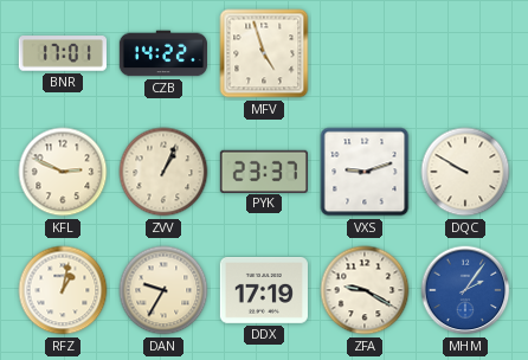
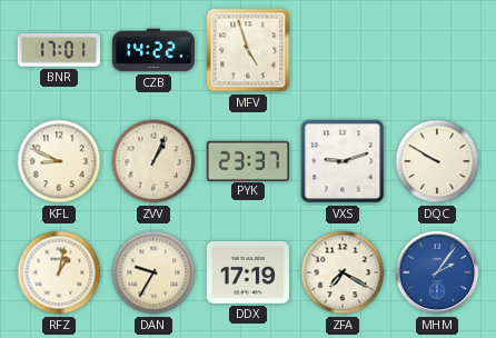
KFL: 2:49 -> 8:49
ZFA: 9:20 -> 7:20
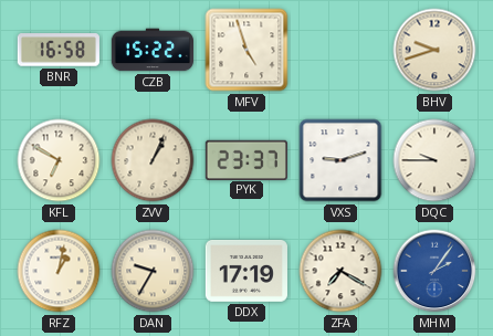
BNR: 17:01 -> 16:58
CZB: 14:22 -> 15:22
BHV: none -> 9:42
KFL: 8:49 -> 6:50
DQC: 9:50 -> 9:45
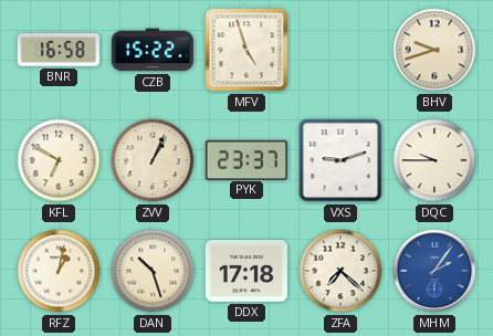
DAN: 9:35 -> 10:27
DDX: 17:19 -> 17:18
ZFA: 7:20 -> 7:22
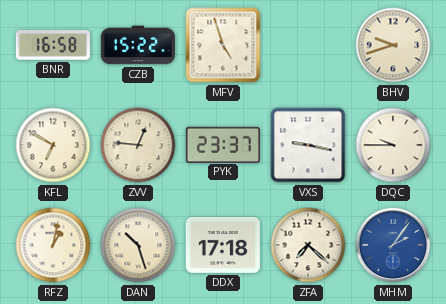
ZVV: 1:04 -> 12:46
VXS: 9:12 -> 9:17
